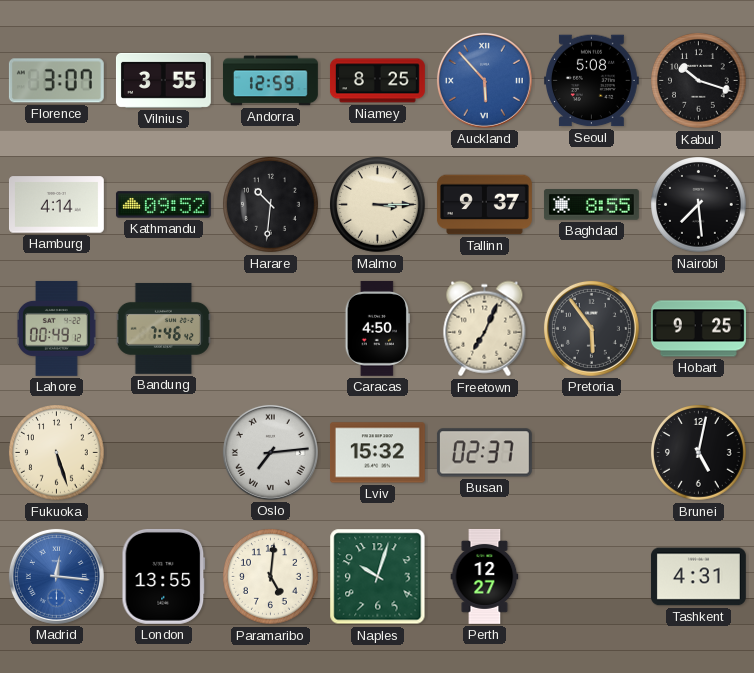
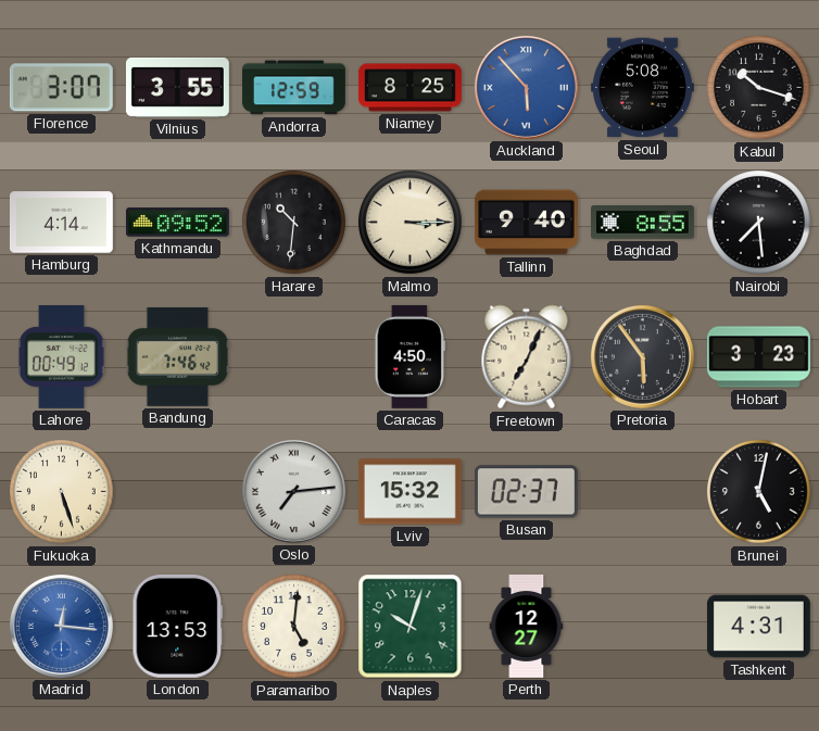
Tallinn: 9:37 -> 9:40
Hobart: 9:25 -> 3:23
London: 13:55 -> 13:53
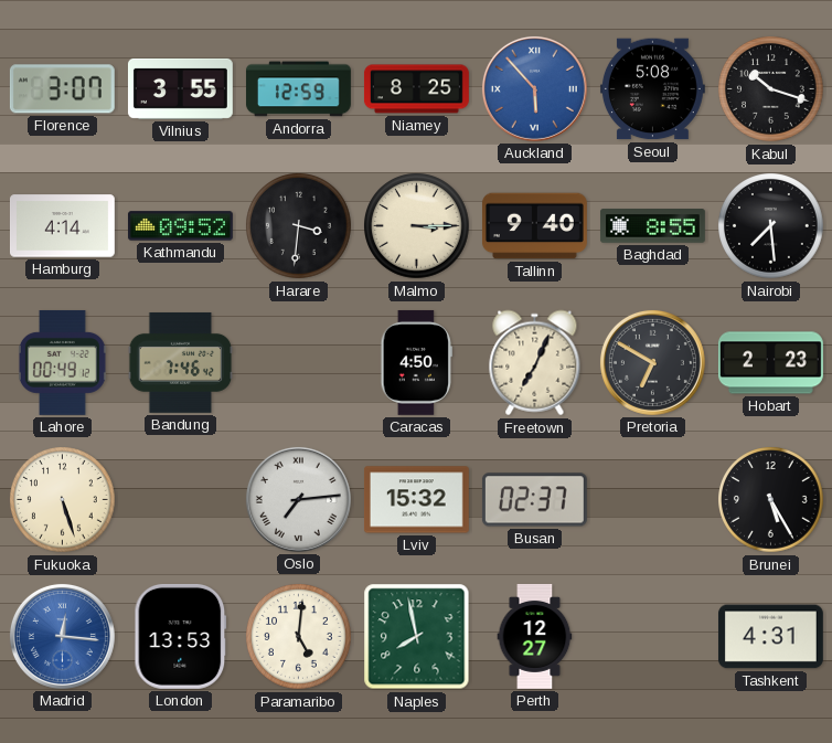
Harare: 10:31 -> 3:31
Pretoria: 5:54 -> 6:50
Hobart: 3:23 -> 2:23
Brunei: 5:02 -> 5:25
Naples: 10:03 -> 7:58
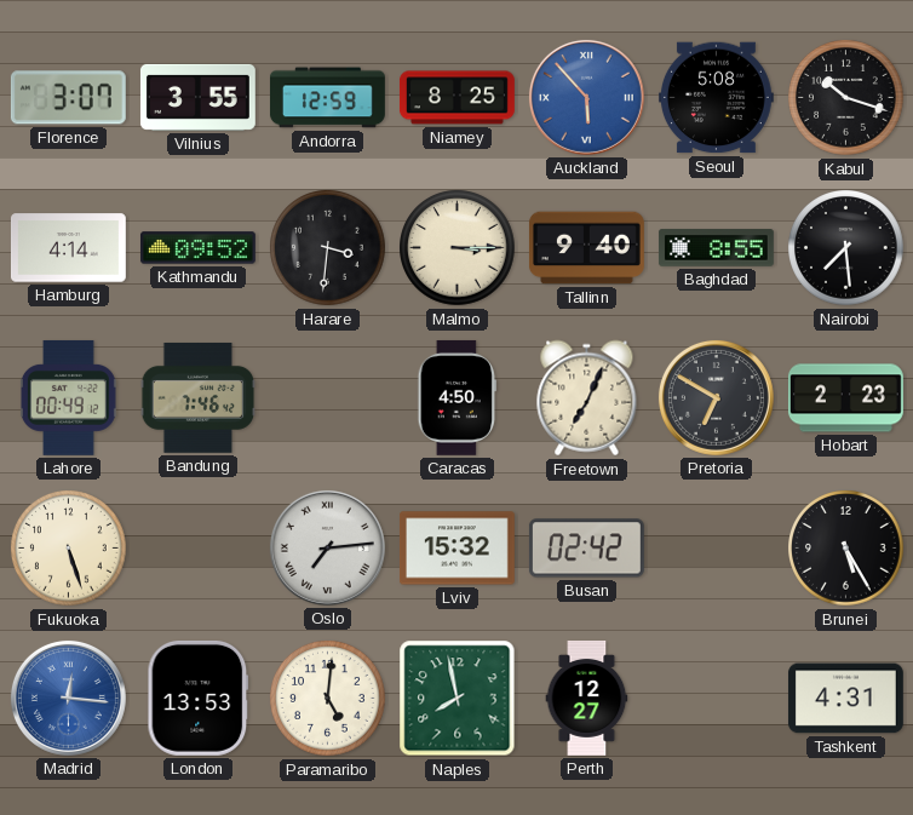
Busan: 02:37 -> 02:42
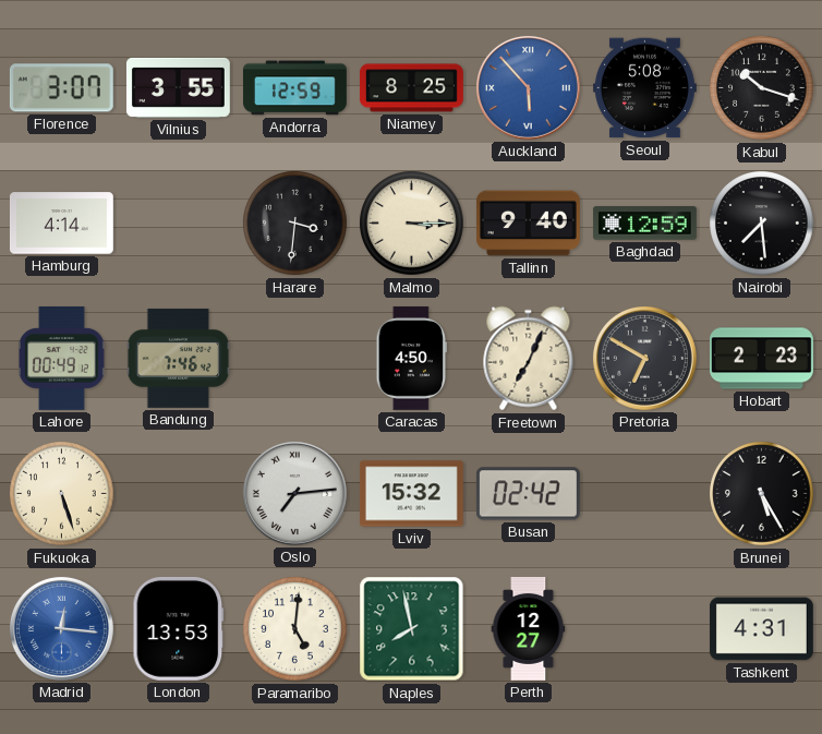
Kathmandu: 09:52 -> none
Baghdad: 8:55 -> 12:59
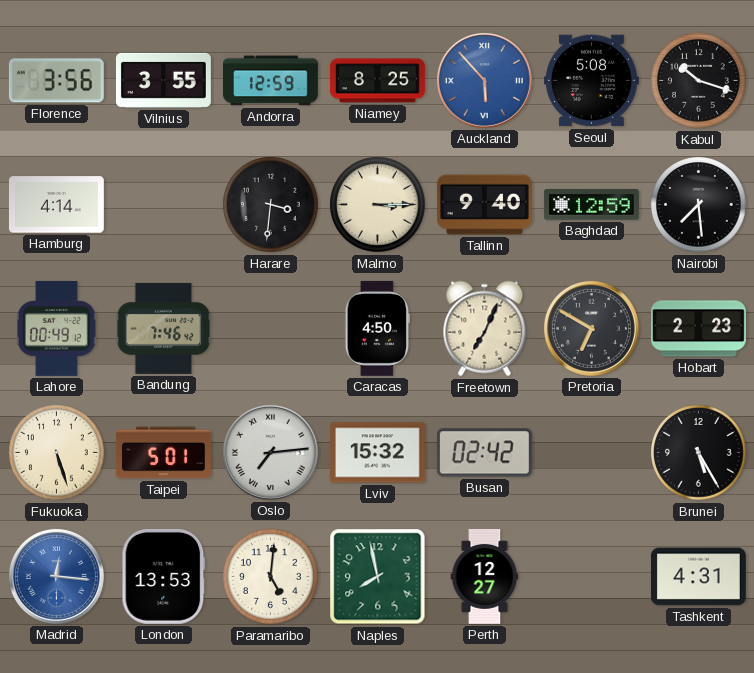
Florence: 3:07 -> 3:56
Taipei: none -> 5:01
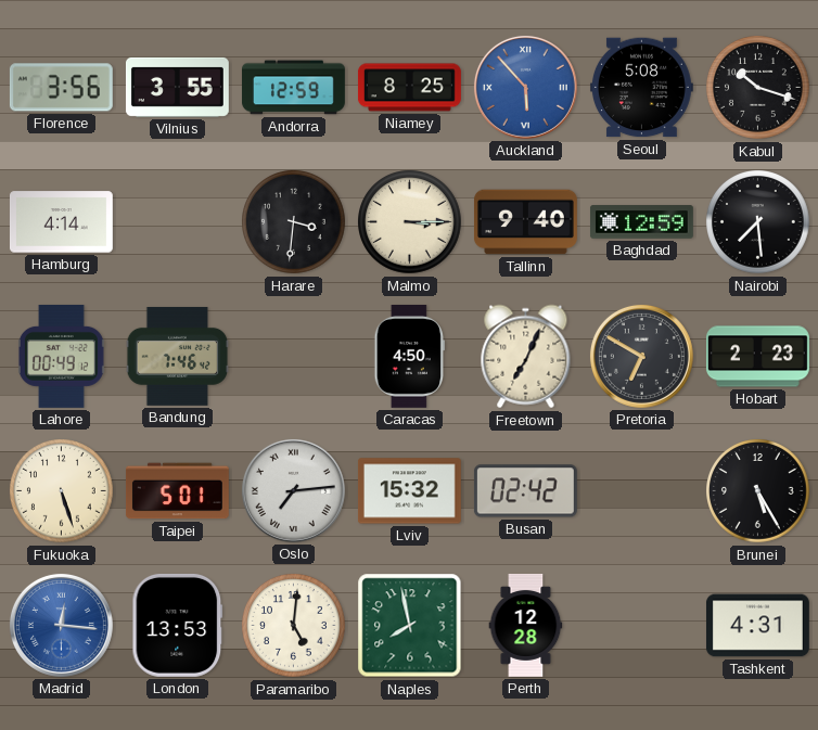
Perth: 12:27 -> 12:28
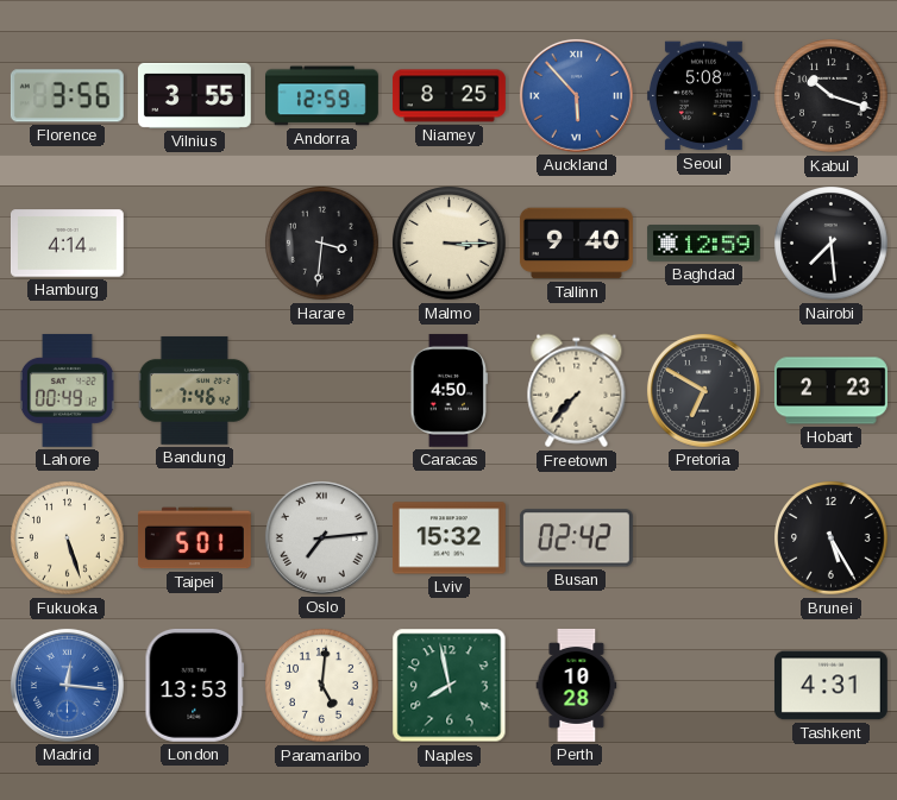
Freetown: 7:04 -> 7:37
Perth: 12:28 -> 10:28
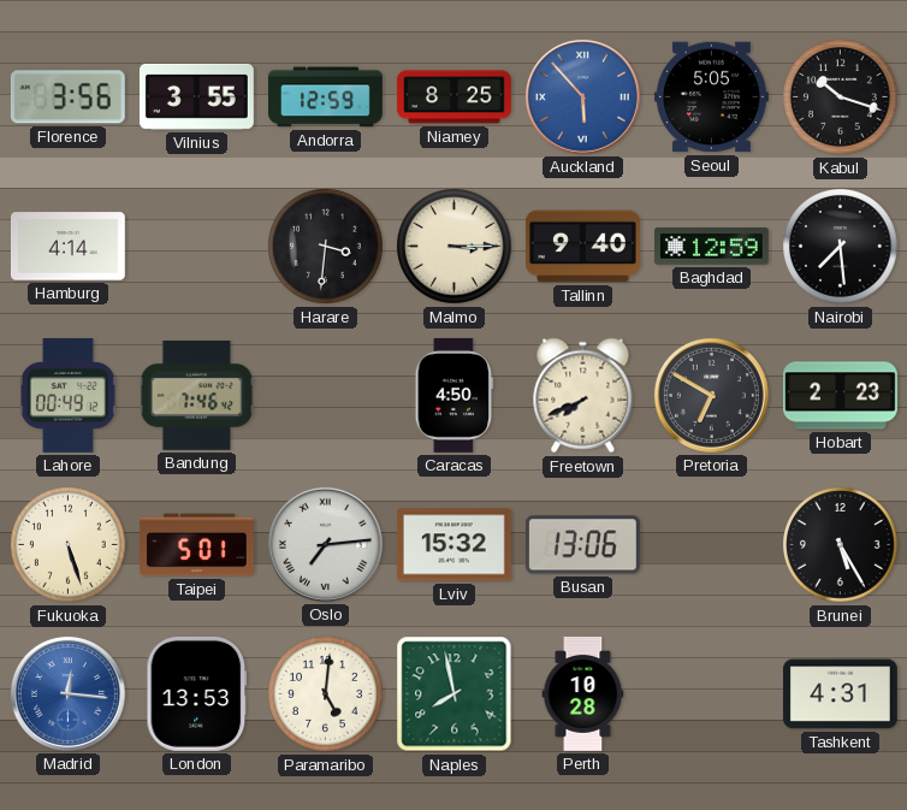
Seoul: 5:08 -> 5:05
Freetown: 7:37 -> 7:41
Busan: 02:42 -> 13:06
